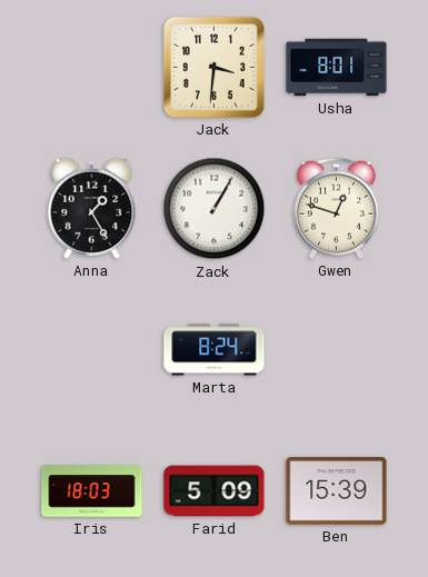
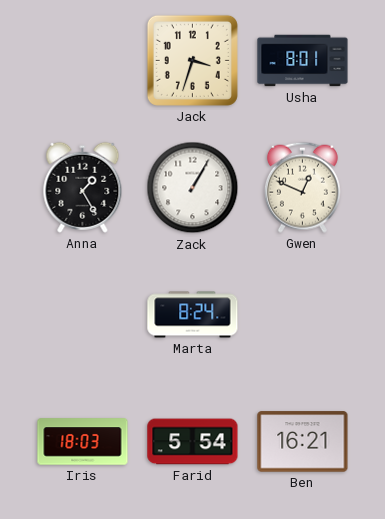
Jack: 3:31 -> 3:33
Gwen: 12:48 -> 12:49
Farid: 5:09 -> 5:54
Ben: 15:39 -> 16:21
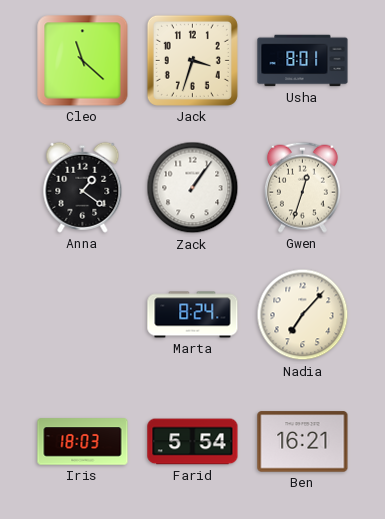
Cleo: none -> 11:22
Anna: 1:25 -> 1:21
Zack: 1:05 -> 1:06
Gwen: 12:49 -> 12:33
Nadia: none -> 7:07
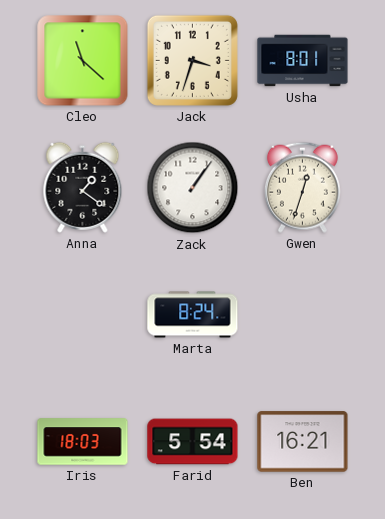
Nadia: 7:07 -> none
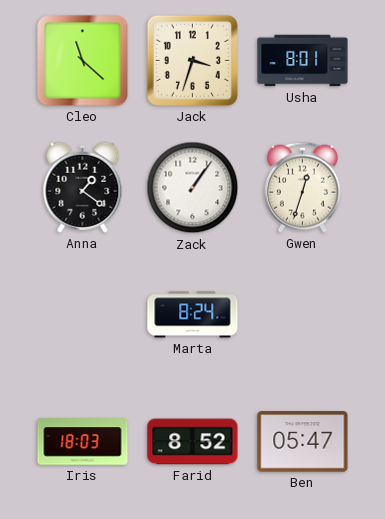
Farid: 5:54 -> 8:52
Ben: 16:21 -> 05:47
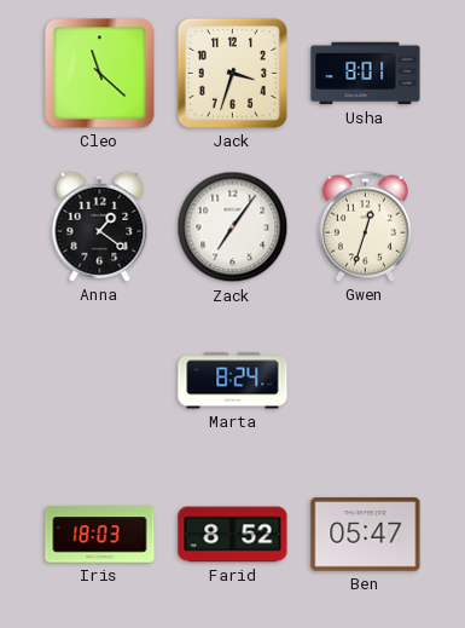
Zack: 1:06 -> 7:06
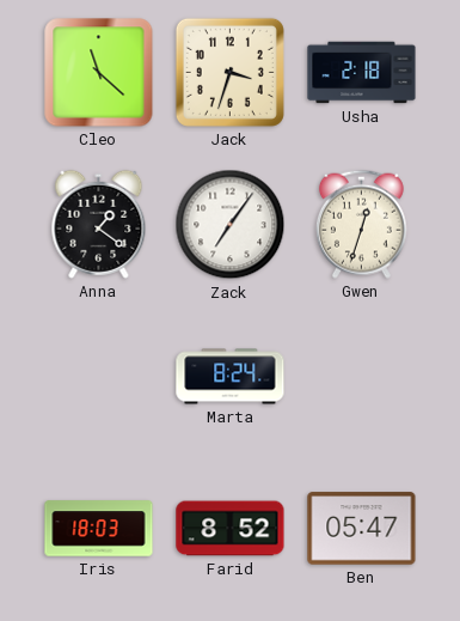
Usha: 8:01 -> 2:18
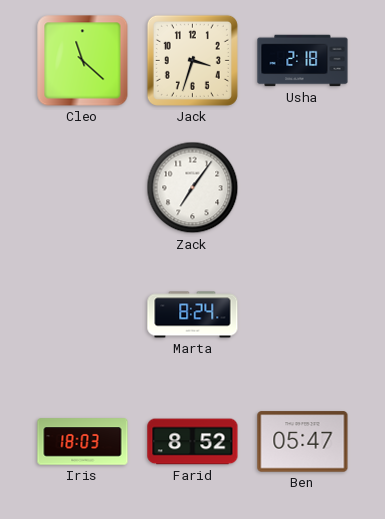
Anna: 1:21 -> none
Gwen: 12:33 -> none
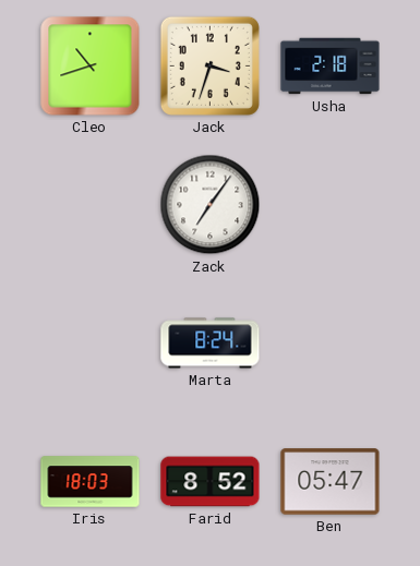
Cleo: 11:22 -> 10:42
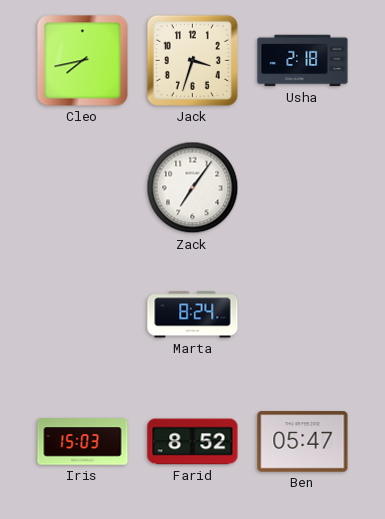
Cleo: 10:42 -> 7:43
Iris: 18:03 -> 15:03
